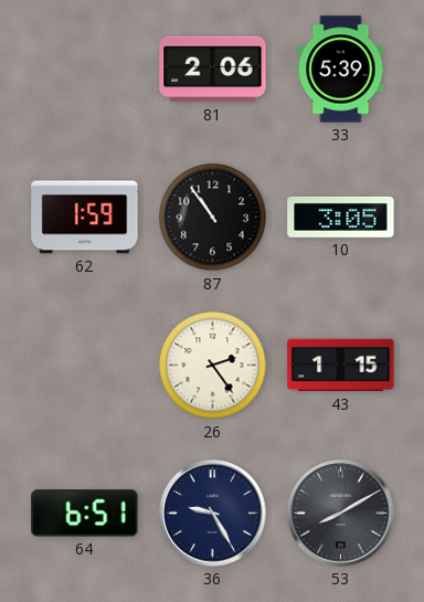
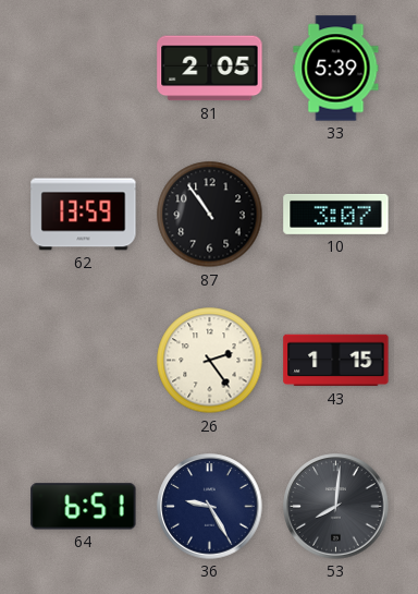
81: 2:06 -> 2:05
62: 1:59 -> 13:59
10: 3:05 -> 3:07
53: 8:10 -> 8:01
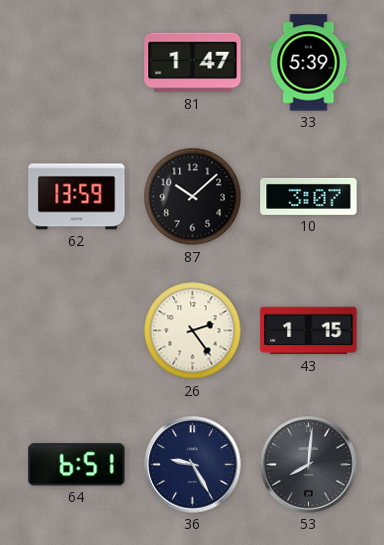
81: 2:05 -> 1:47
87: 10:54 -> 10:08
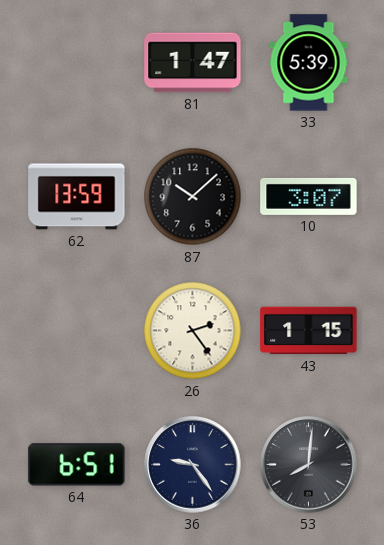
36: 9:25 -> 9:24
